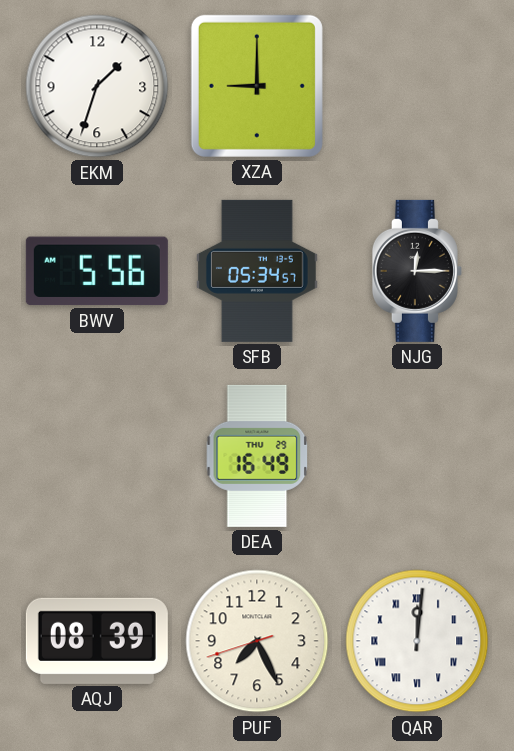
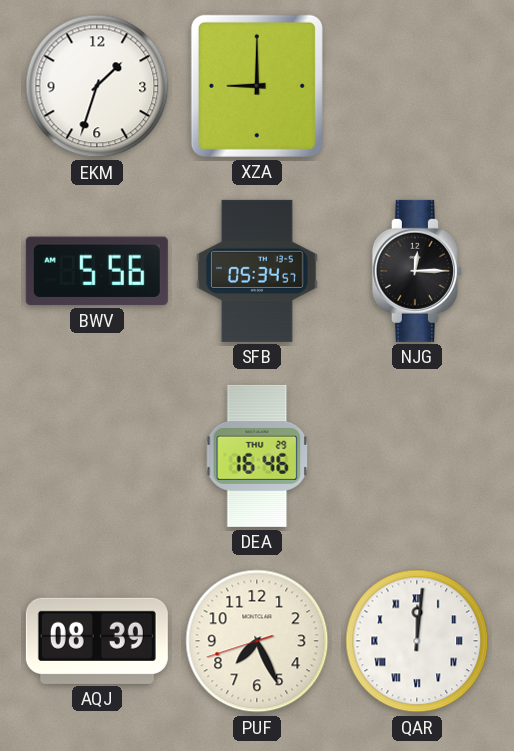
DEA: 16:49 -> 16:46
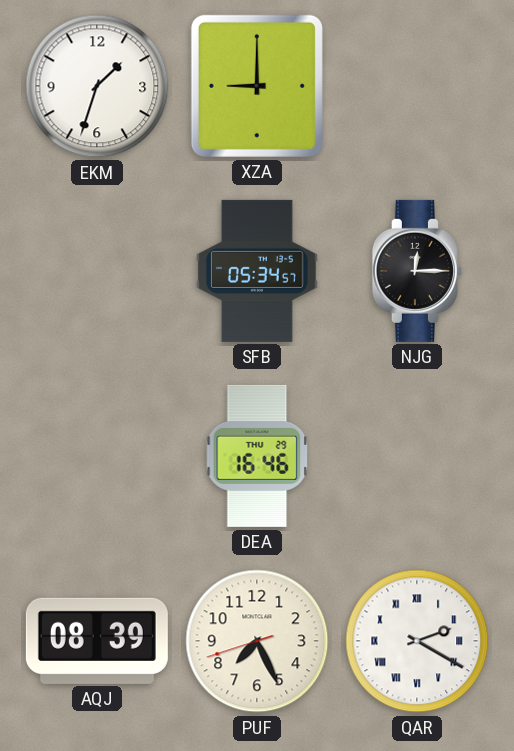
BWV: 5:56 -> none
QAR: 12:01 -> 2:20
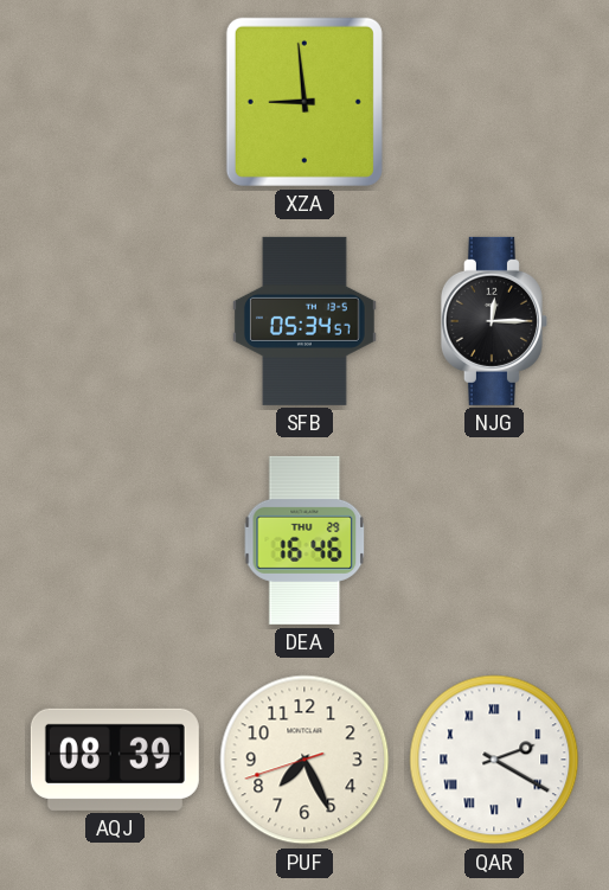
EKM: 1:33 -> none
XZA: 9:00 -> 8:59
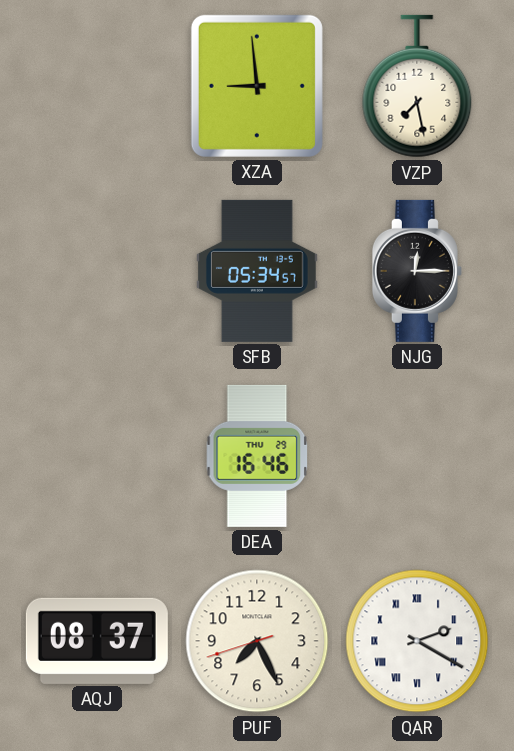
VZP: none -> 7:28
AQJ: 08:39 -> 08:37
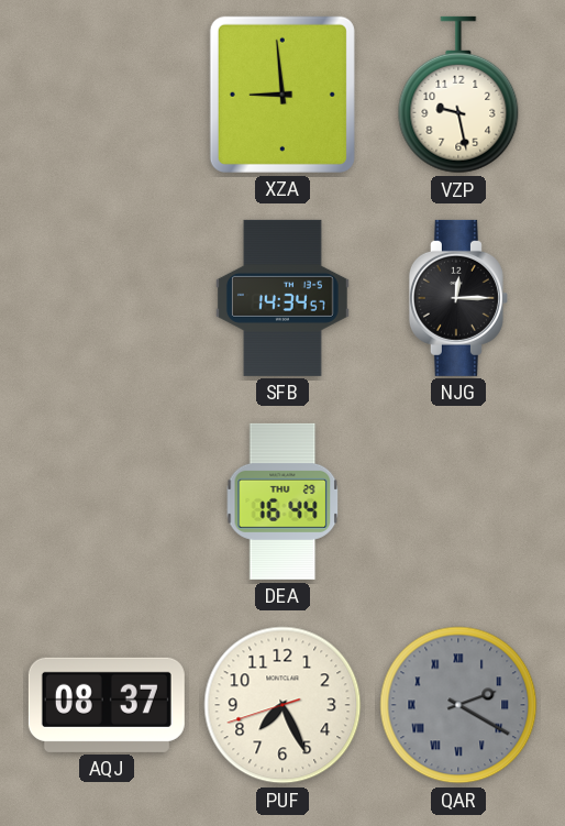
VZP: 7:28 -> 9:28
SFB: 05:34 -> 14:34
DEA: 16:46 -> 16:44
QAR dial: white -> grey
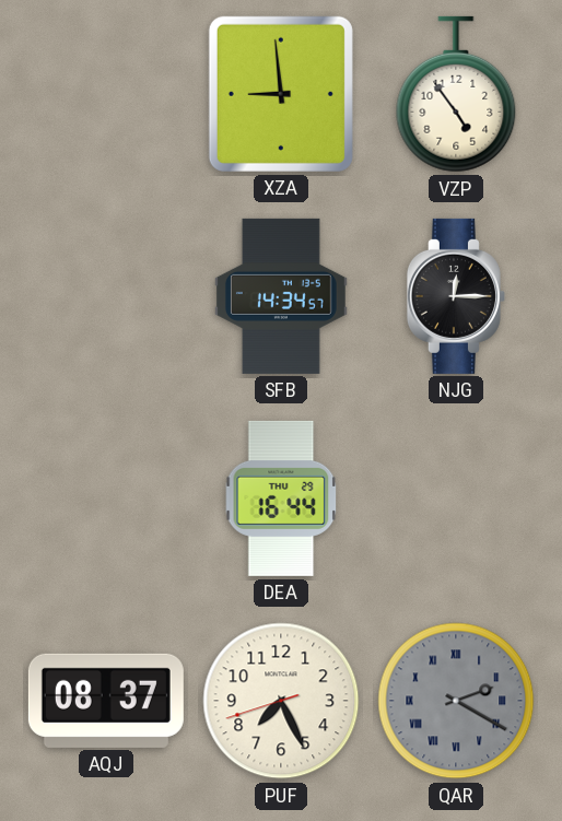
VZP: 9:28 -> 4:54
